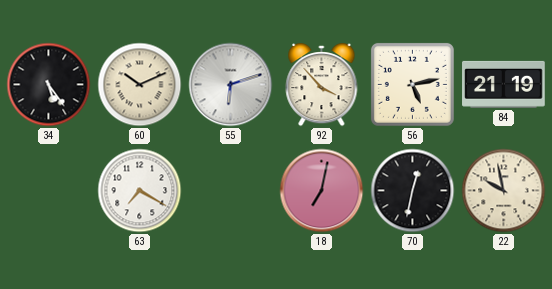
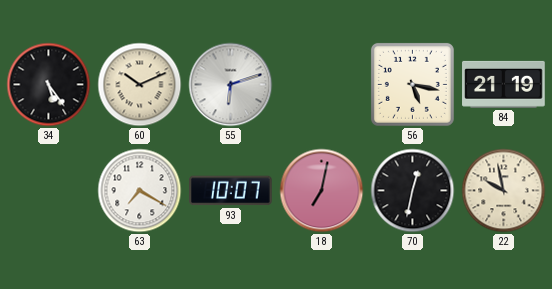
92: 3:53 -> none
56: 5:13 -> 5:17
93: none -> 10:07
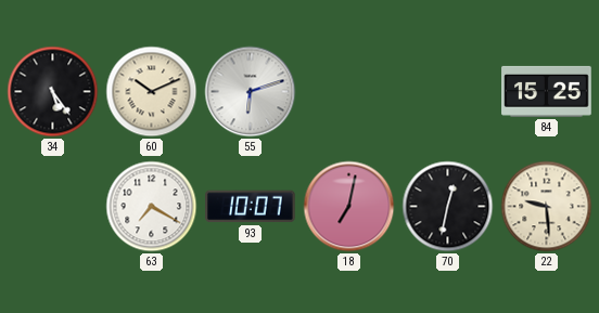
56: 5:17 -> none
84: 21:19 -> 15:25
22: 9:58 -> 9:29
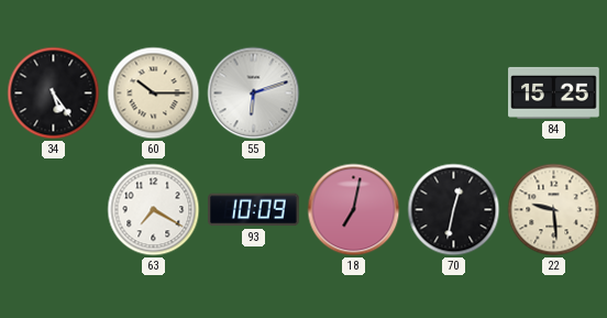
60: 10:11 -> 10:15
93: 10:07 -> 10:09
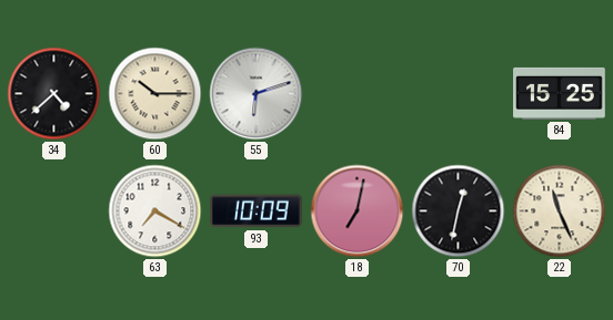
34: 5:24 -> 4:38
22: 9:29 -> 11:26
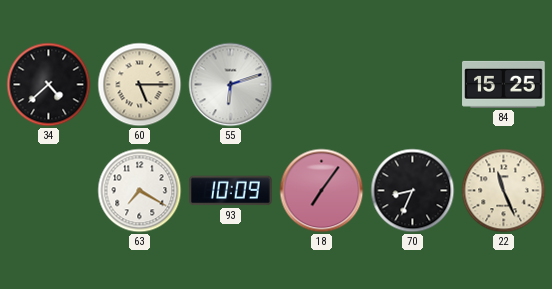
60: 10:15 -> 5:15
18: 7:02 -> 7:06
70: 12:32 -> 8:34
